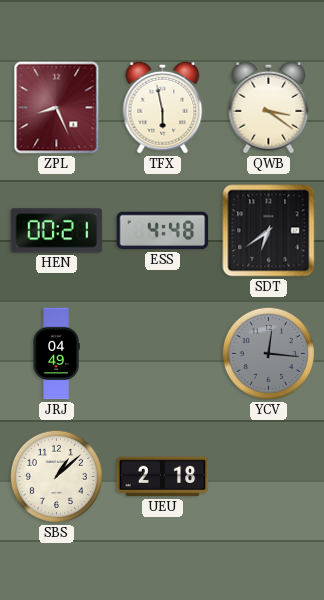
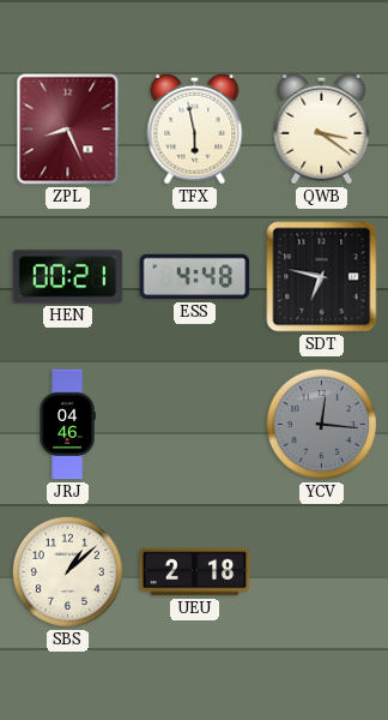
SDT: 6:39 -> 6:47
JRJ: 04:49 -> 04:46
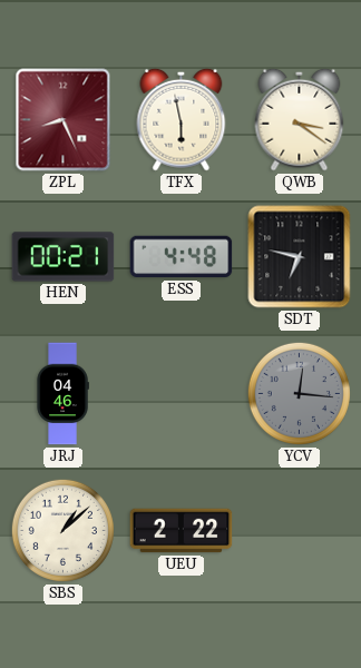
UEU: 2:18 -> 2:22
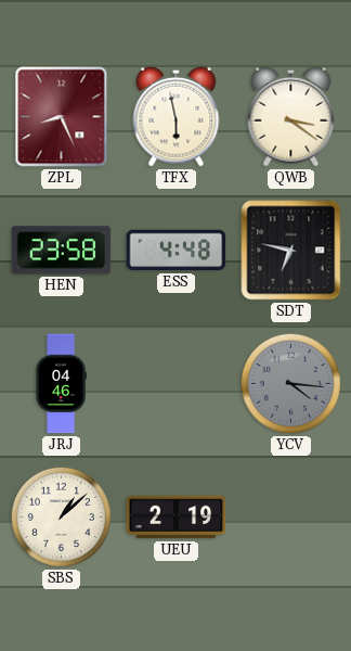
HEN: 00:21 -> 23:58
YCV: 12:16 -> 4:16
UEU: 2:22 -> 2:19
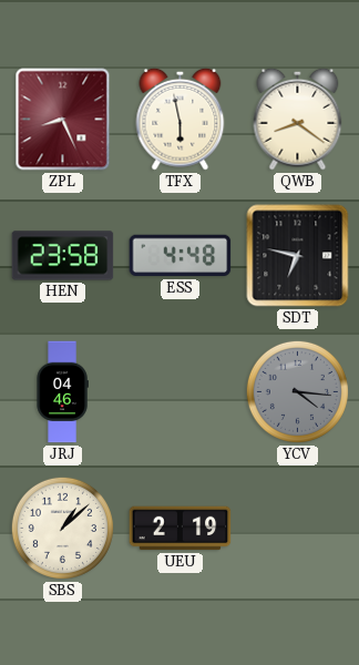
QWB: 3:21 -> 8:21
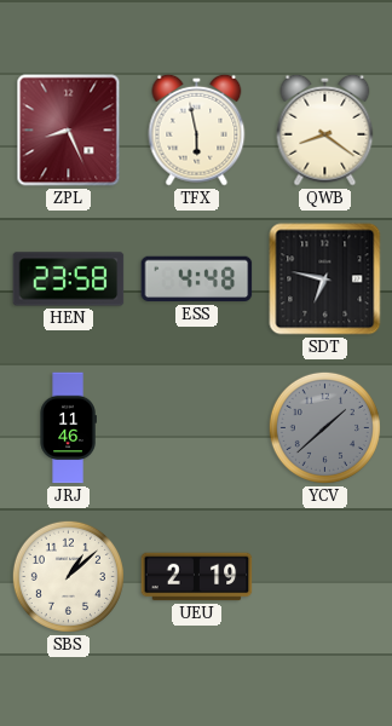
JRJ: 04:46 -> 11:46
YCV: 4:16 -> 1:38
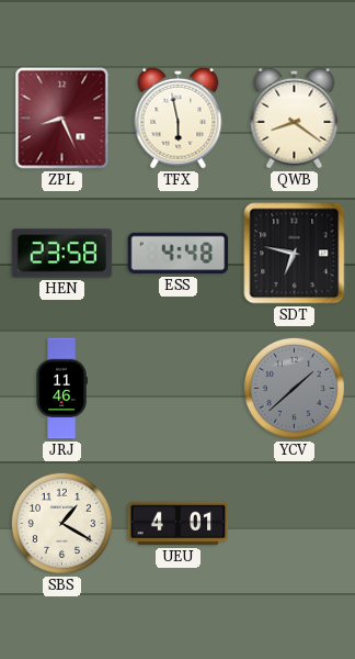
SBS: 1:08 -> 1:20
UEU: 2:19 -> 4:01
